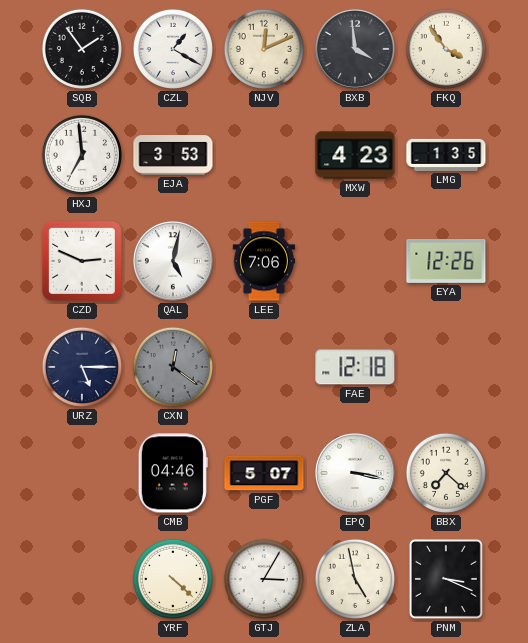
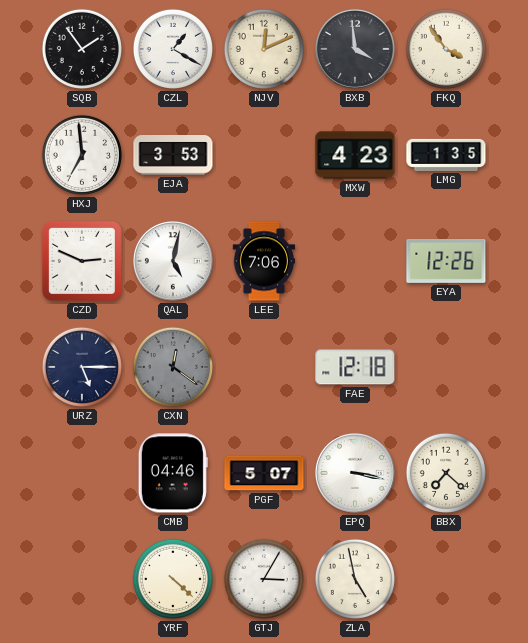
PNM: 3:19 -> none
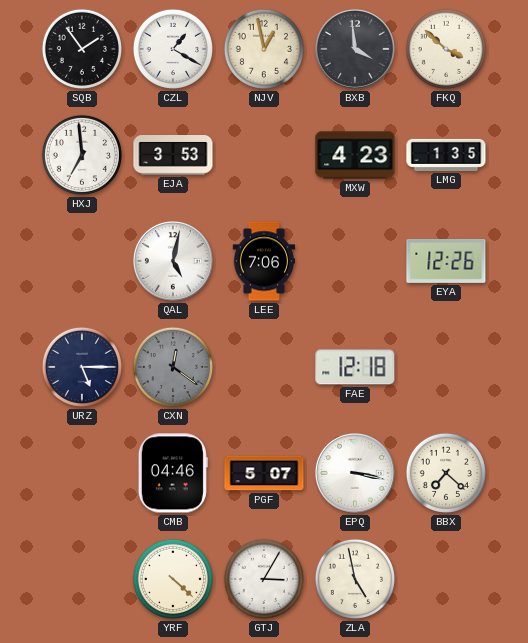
NJV: 12:11 -> 12:58
FKQ: 3:54 -> 3:52
CZD: 2:49 -> none
